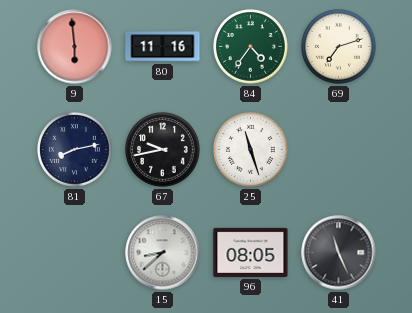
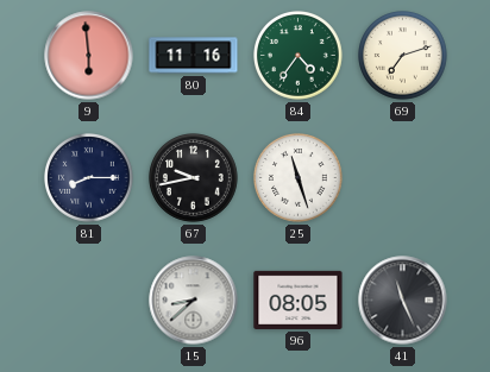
81: 8:13 -> 8:15
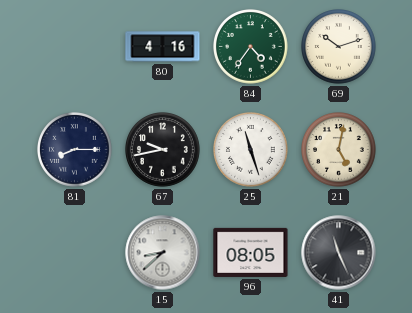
9: 5:59 -> none
80: 11:16 -> 4:16
69: 7:12 -> 10:12
21: none -> 5:02
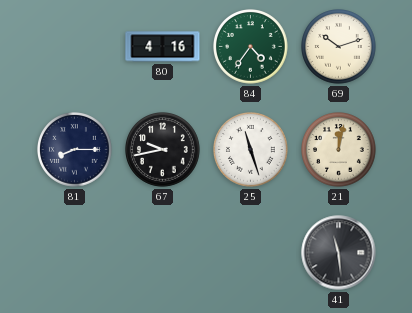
21: 5:02 -> 12:02
15: 8:38 -> none
96: 08:05 -> none
41: 11:26 -> 11:29
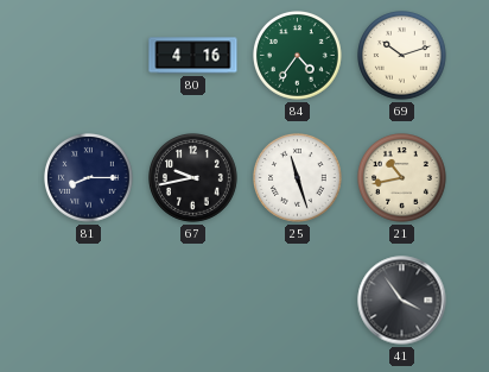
21: 12:02 -> 10:43
41: 11:29 -> 3:54
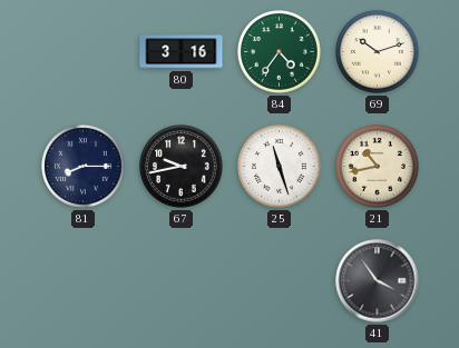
80: 4:16 -> 3:16
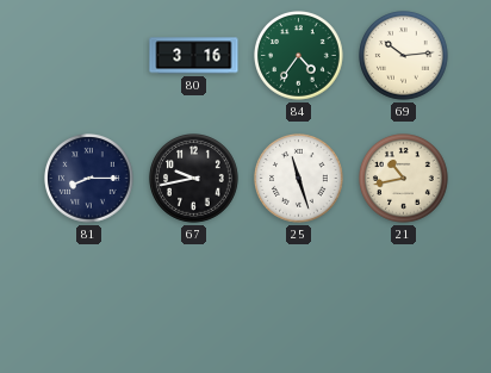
69: 10:12 -> 10:14
41: 3:54 -> none
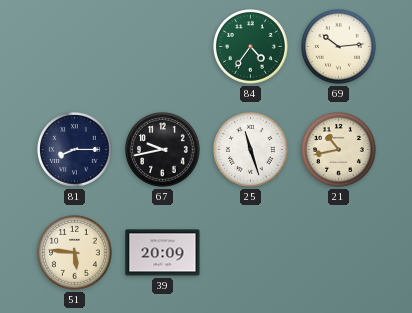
80: 3:16 -> none
51: none -> 5:46
39: none -> 20:09
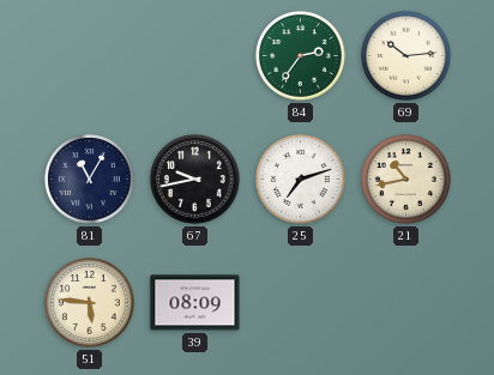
84: 4:36 -> 2:36
81: 8:15 -> 11:05
25: 11:27 -> 7:12
39: 20:09 -> 08:09
